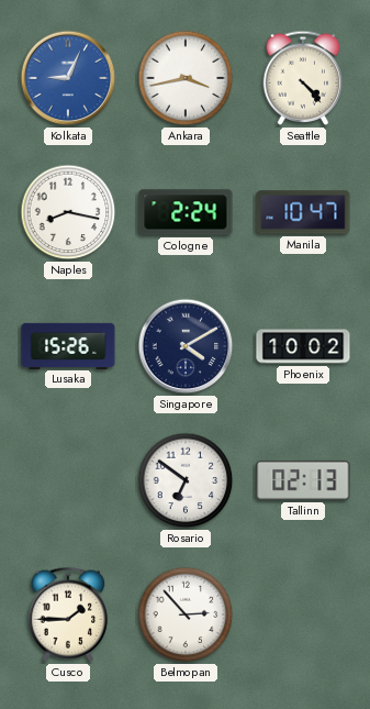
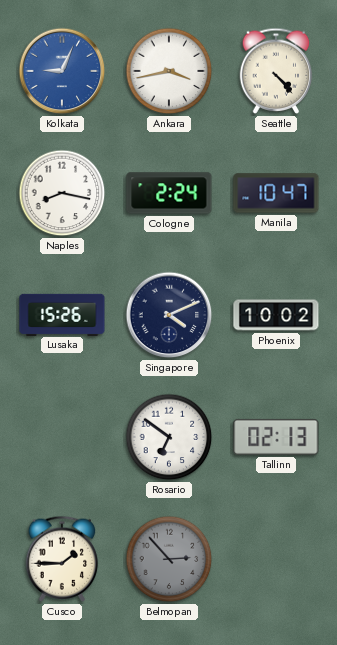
Singapore: 4:10 -> 4:11
Belmopan dial: white -> grey
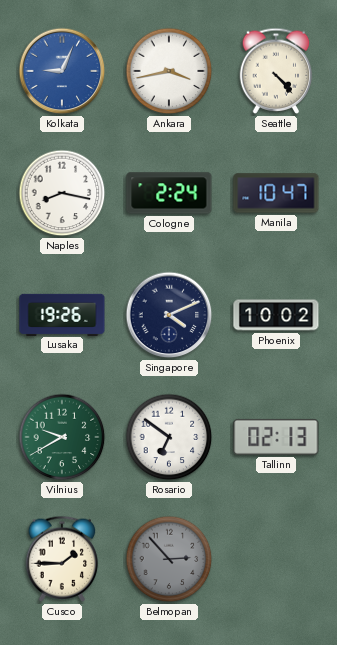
Lusaka: 15:26 -> 19:26
Vilnius: none -> 9:40
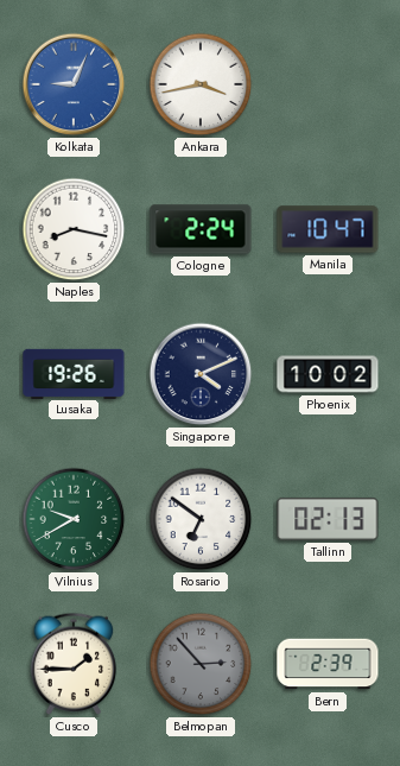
Seattle: 4:23 -> none
Bern: none -> 2:39
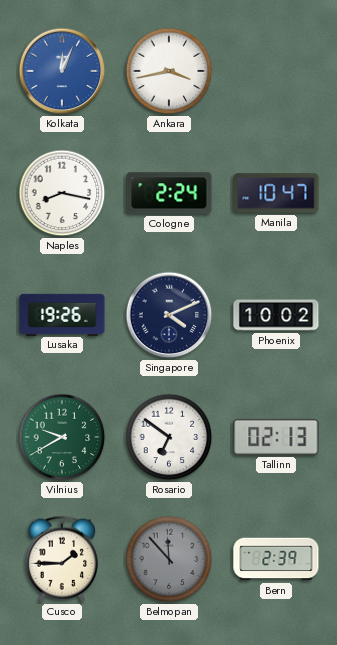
Kolkata: 9:04 -> 12:04
Belmopan: 2:53 -> 11:53
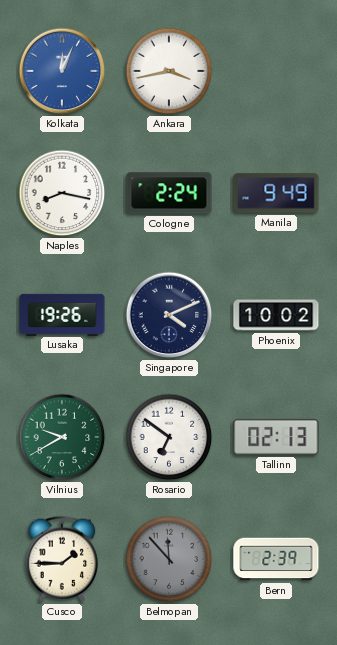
Manila: 10:47 -> 9:49
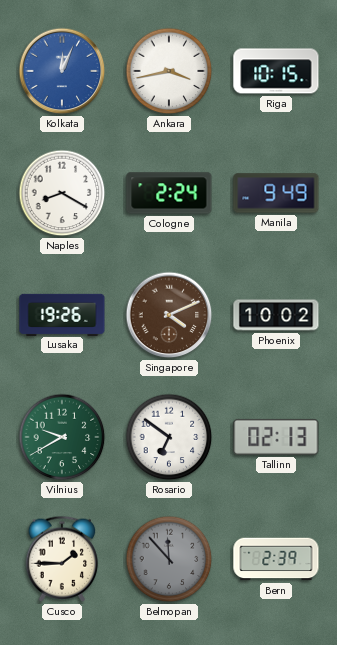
Riga: none -> 10:15
Naples: 8:17 -> 8:20
Singapore dial: navy -> brown
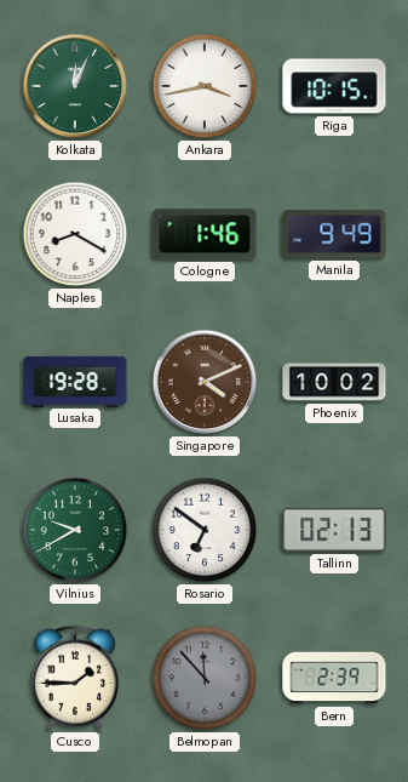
Kolkata dial: blue -> green
Cologne: 2:24 -> 1:46
Lusaka: 19:26 -> 19:28
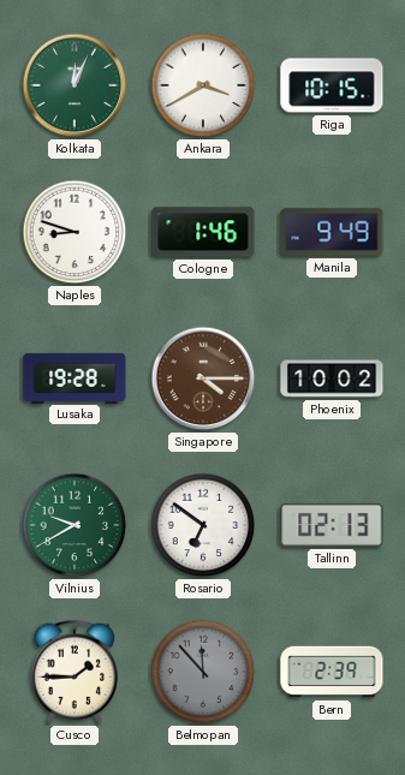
Ankara: 3:43 -> 3:40
Naples: 8:20 -> 8:48
Singapore: 4:11 -> 4:15
